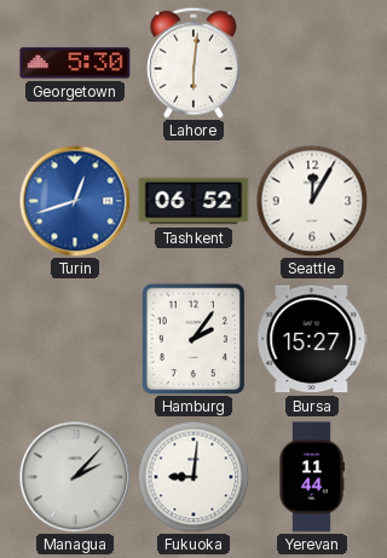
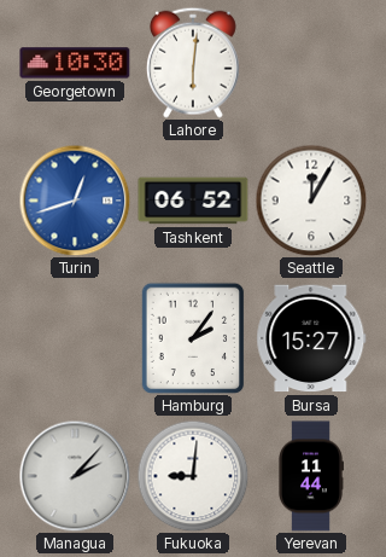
Georgetown: 5:30 -> 10:30
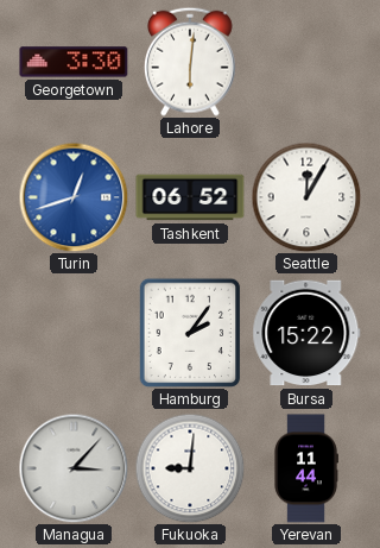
Georgetown: 10:30 -> 3:30
Bursa: 15:27 -> 15:22
Managua: 2:07 -> 3:07
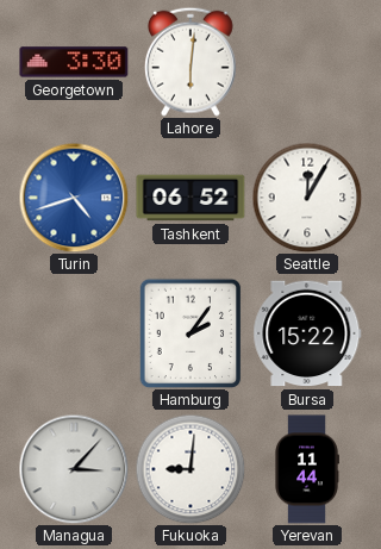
Turin: 12:42 -> 4:42
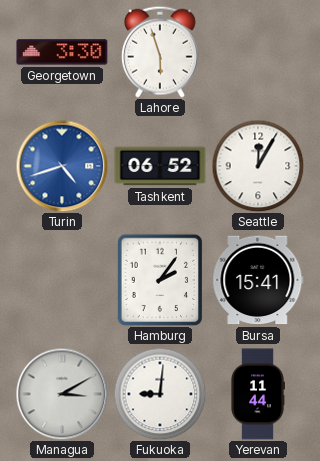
Lahore: 6:01 -> 5:57
Bursa: 15:22 -> 15:41
Managua: 3:07 -> 3:10
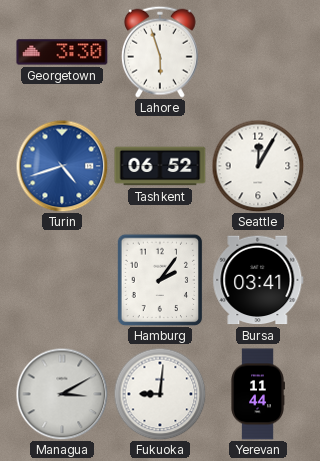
Bursa: 15:41 -> 03:41
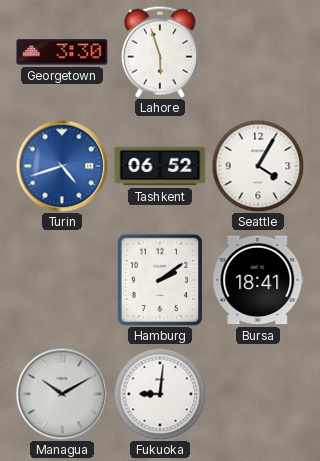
Seattle: 12:05 -> 4:05
Hamburg: 2:06 -> 2:09
Bursa: 03:41 -> 18:41
Managua: 3:10 -> 10:10
Yerevan: 11:44 -> none
